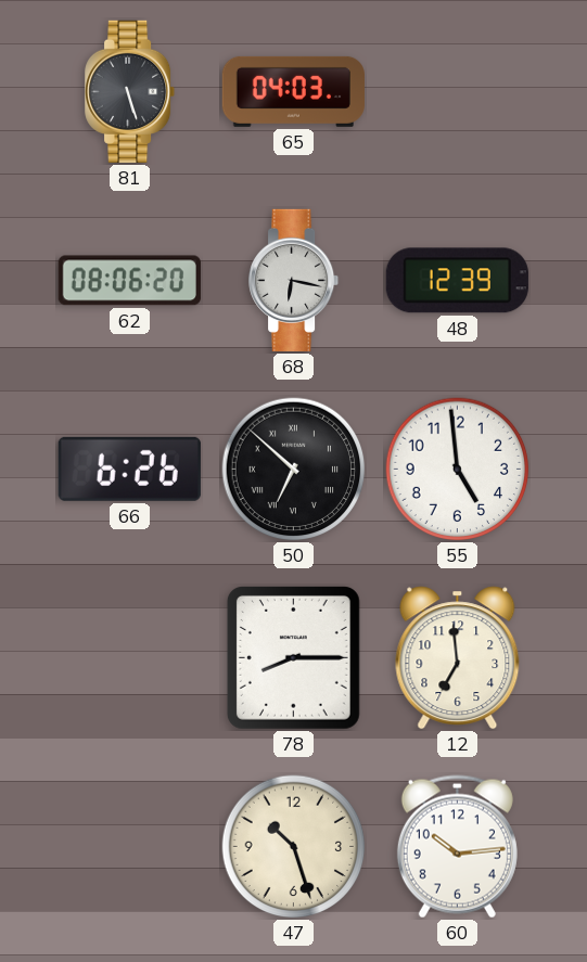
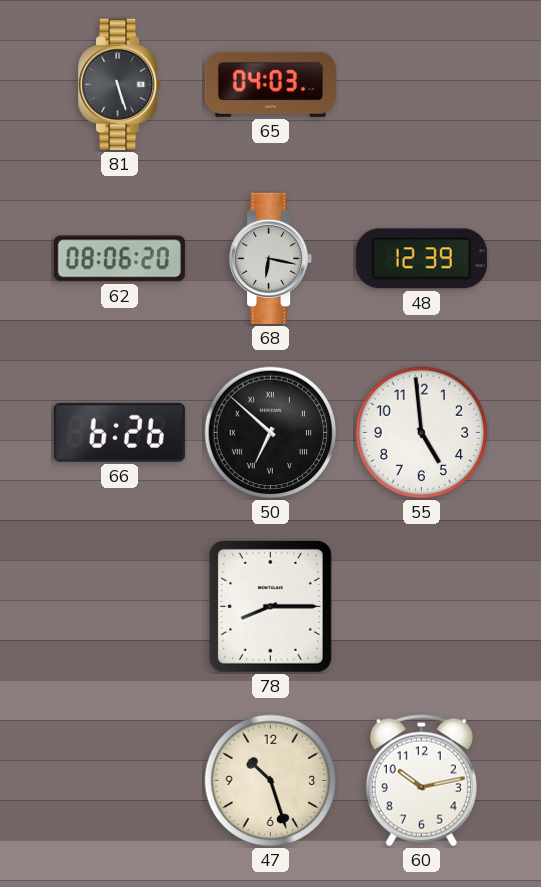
12: 6:59 -> none
60: 10:14 -> 10:13
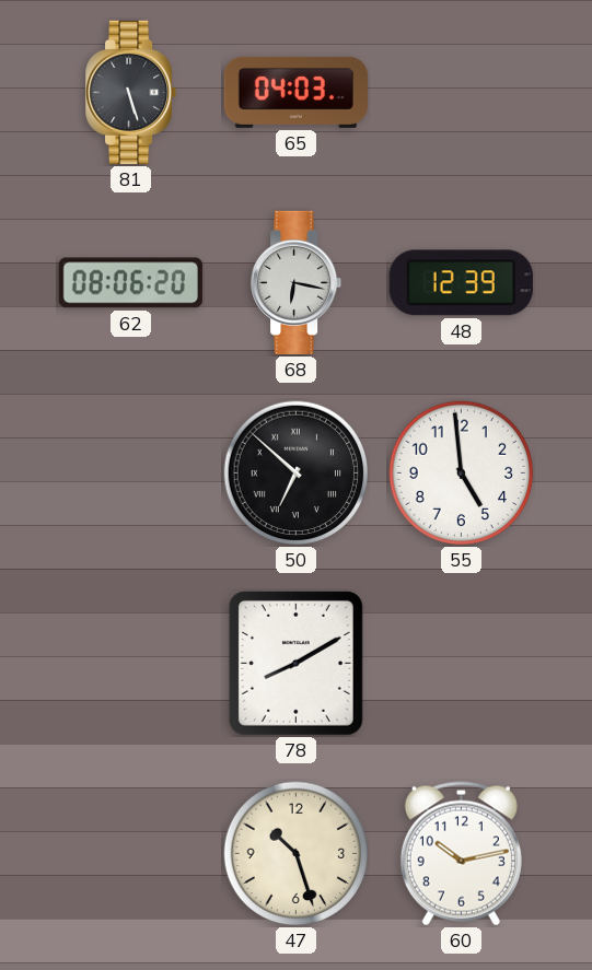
66: 6:26 -> none
78: 8:15 -> 8:10
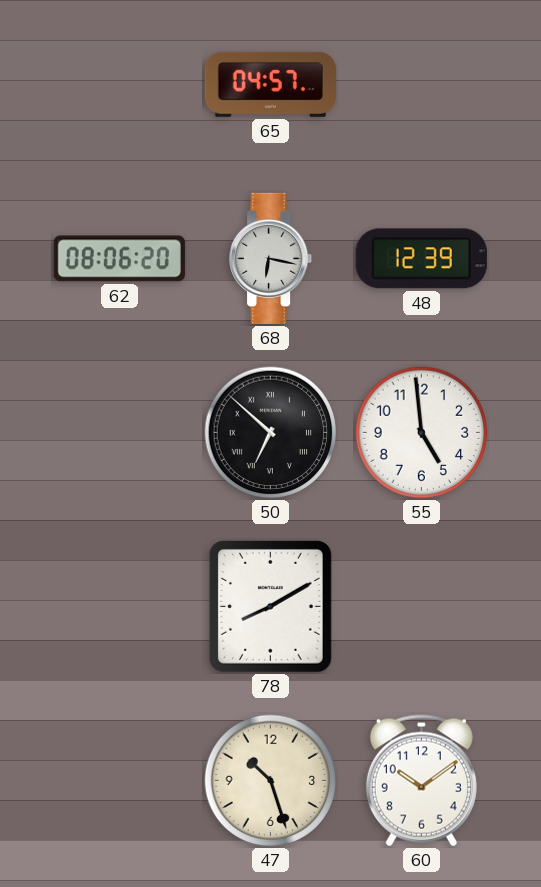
81: 5:27 -> none
65: 04:03 -> 04:57
60: 10:13 -> 10:09
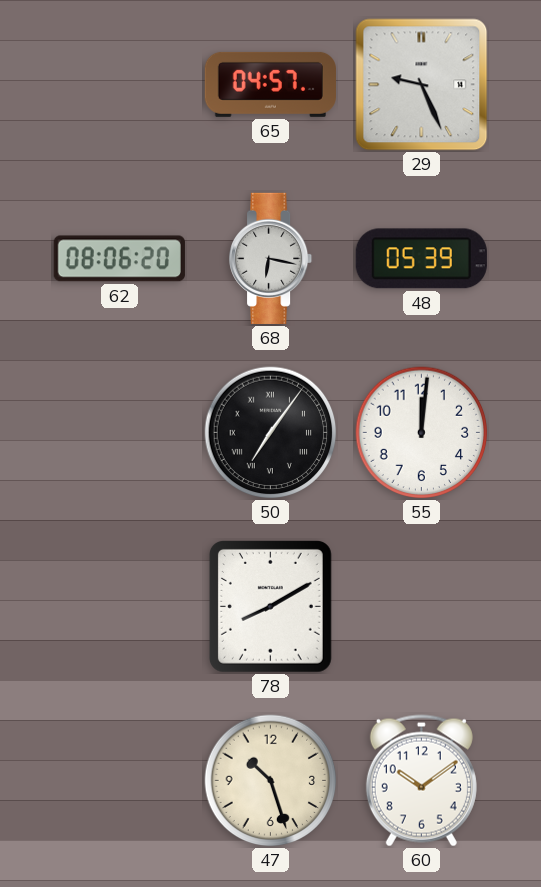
29: none -> 9:26
48: 12:39 -> 05:39
50: 6:52 -> 7:06
55: 4:59 -> 12:01
